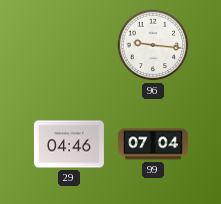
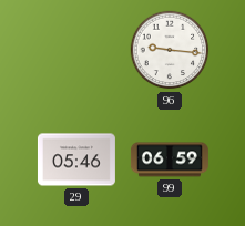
29: 04:46 -> 05:46
99: 07:04 -> 06:59
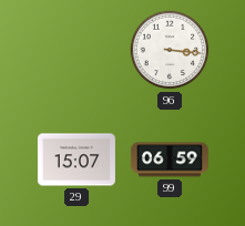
96: 9:16 -> 3:16
29: 05:46 -> 15:07
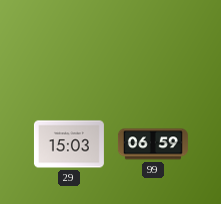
96: 3:16 -> none
29: 15:07 -> 15:03
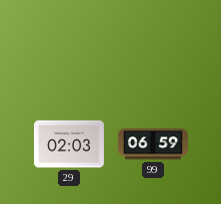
29: 15:03 -> 02:03
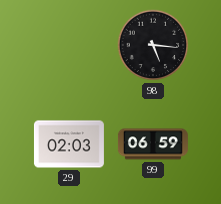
98: none -> 5:16
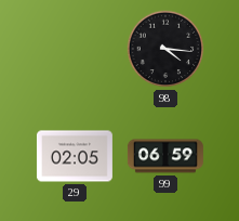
98: 5:16 -> 4:16
29: 02:03 -> 02:05
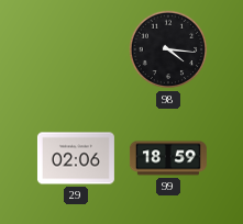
29: 02:05 -> 02:06
99: 06:59 -> 18:59
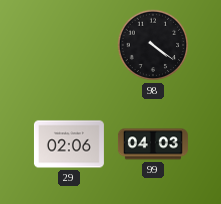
98: 4:16 -> 4:21
99: 18:59 -> 04:03
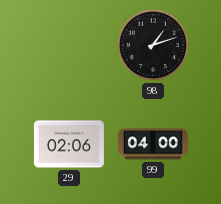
98: 4:21 -> 1:12
99: 04:03 -> 04:00
